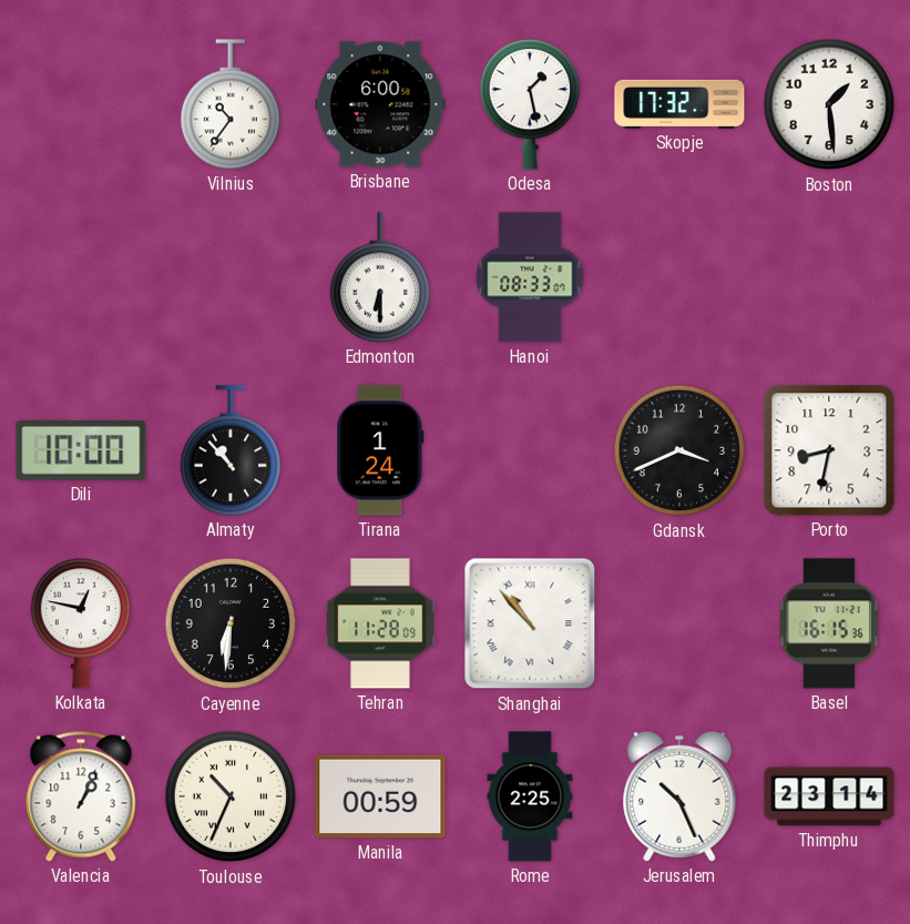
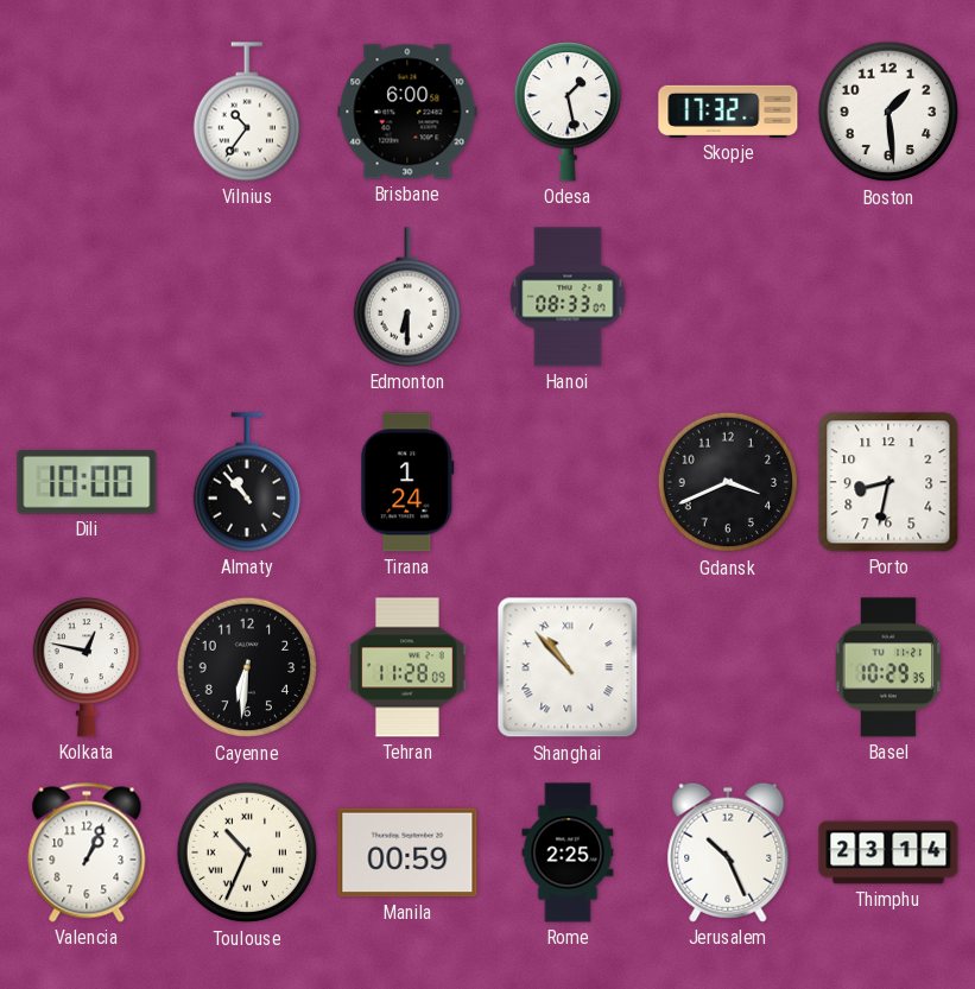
Basel: 16:15 -> 10:29
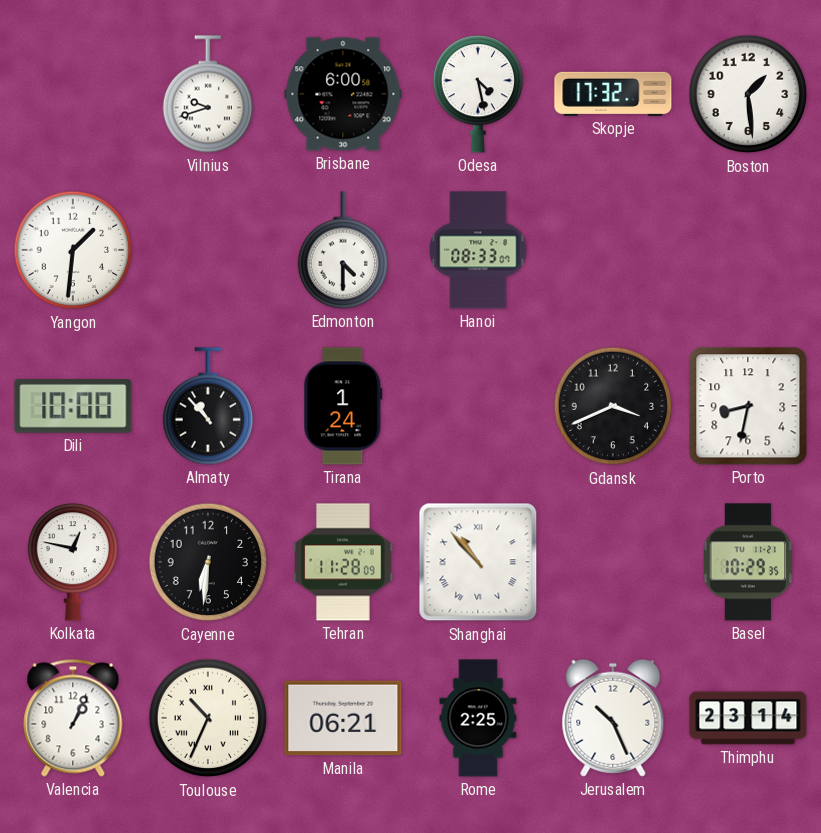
Vilnius: 10:36 -> 9:42
Odesa: 1:28 -> 4:28
Yangon: none -> 1:31
Edmonton: 6:30 -> 4:30
Manila: 00:59 -> 06:21
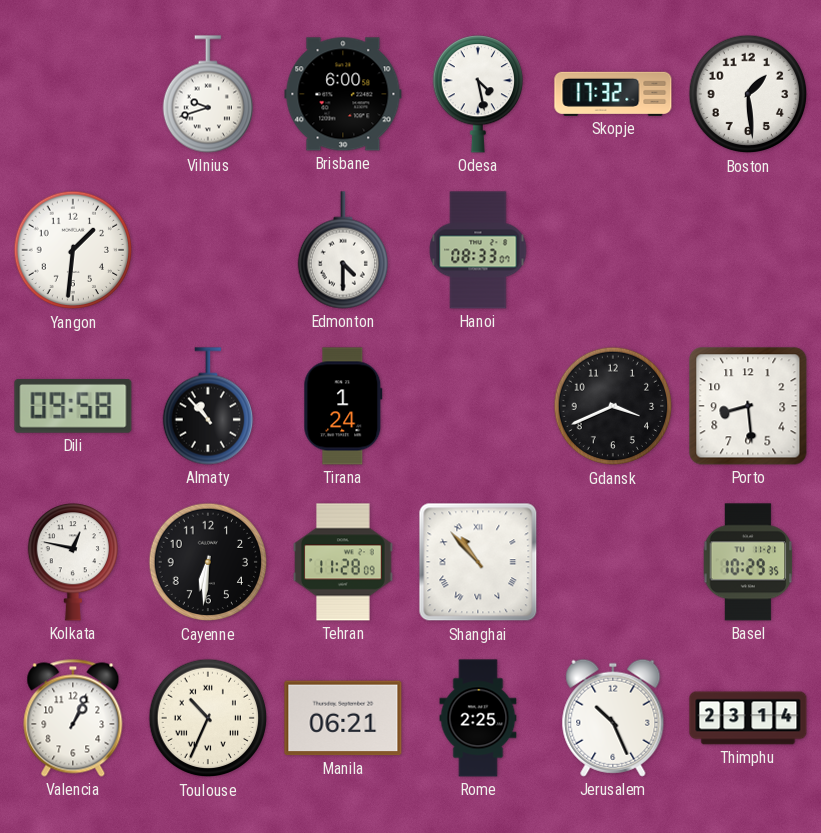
Dili: 10:00 -> 09:58
Porto: 8:32 -> 8:29
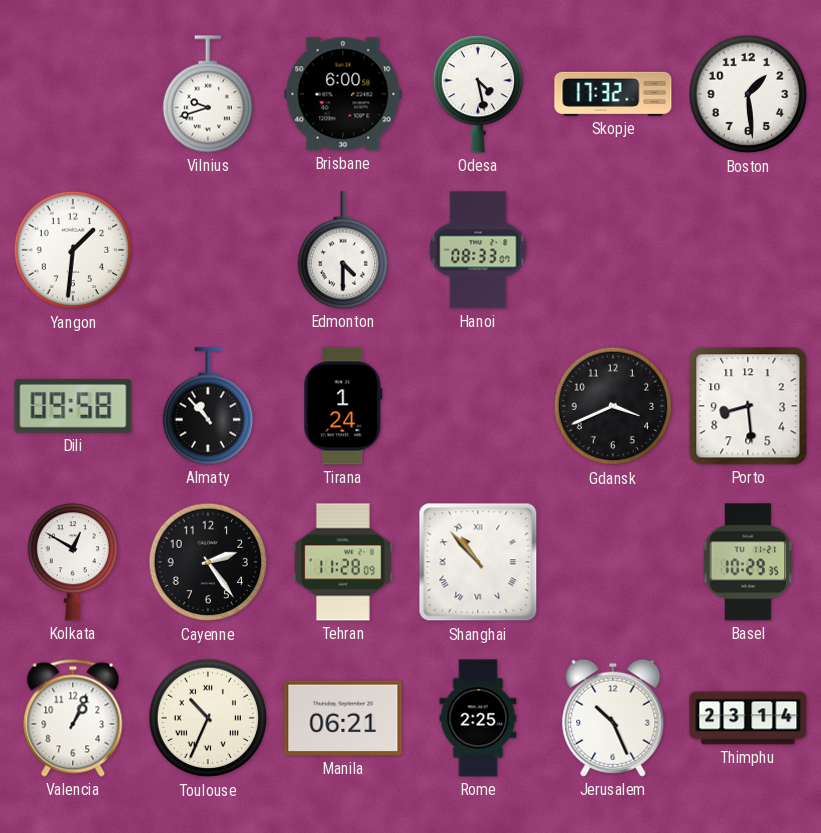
Kolkata: 12:47 -> 12:50
Cayenne: 6:31 -> 2:24
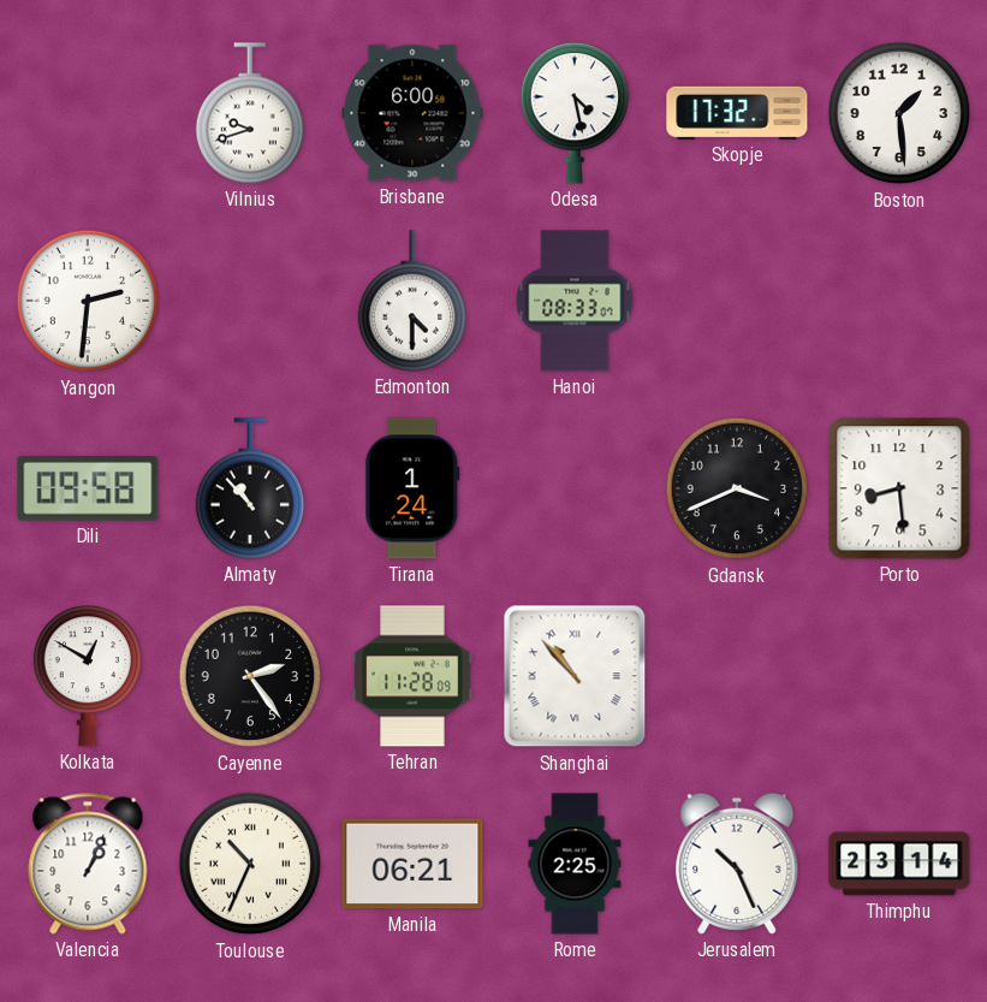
Yangon: 1:31 -> 2:31
Basel: 10:29 -> none
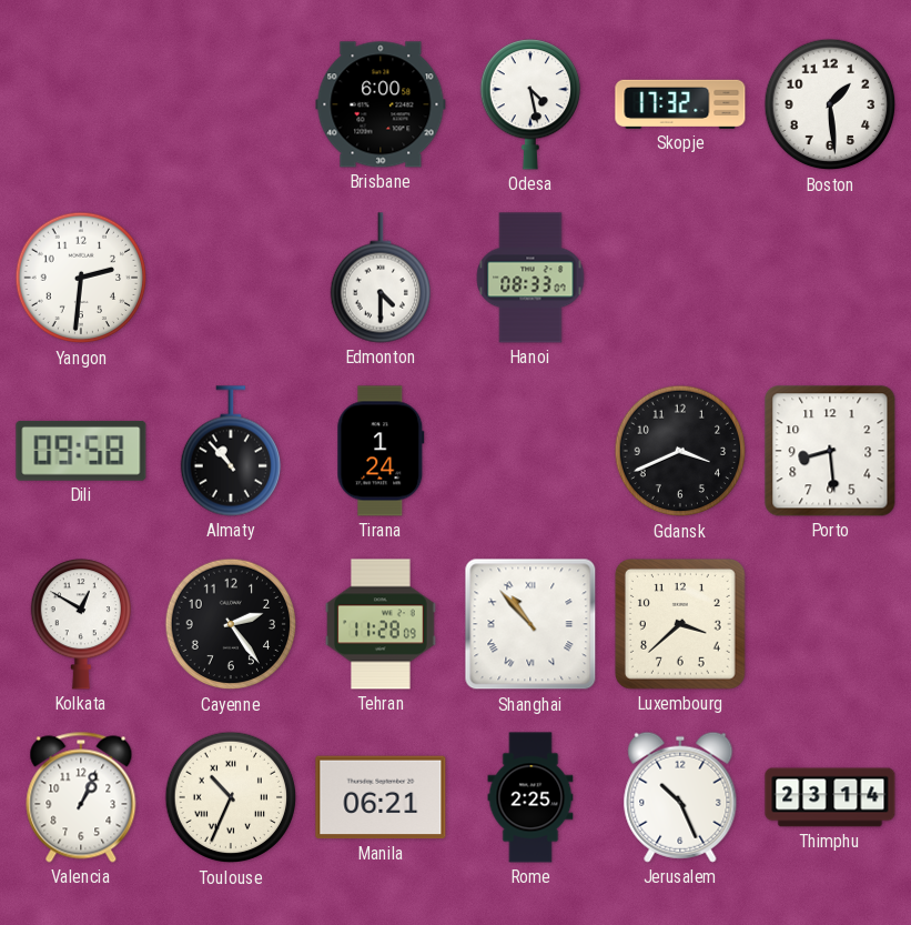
Vilnius: 9:42 -> none
Luxembourg: none -> 3:38
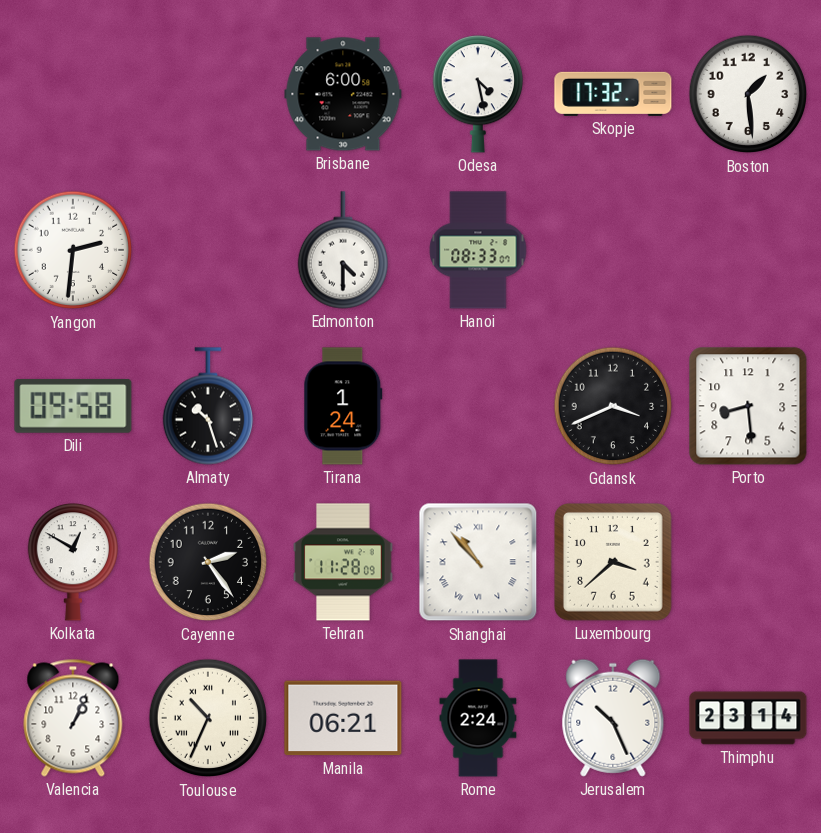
Almaty: 10:53 -> 10:27
Rome: 2:25 -> 2:24
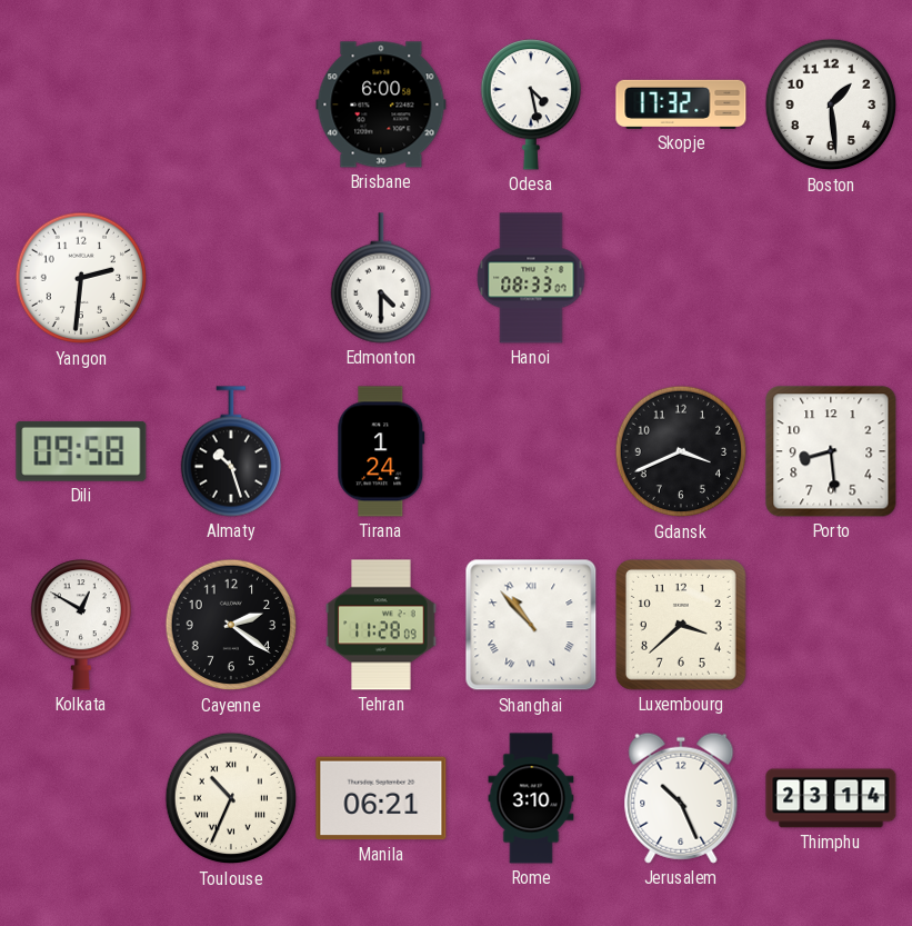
Cayenne: 2:24 -> 2:21
Valencia: 1:04 -> none
Rome: 2:24 -> 3:10
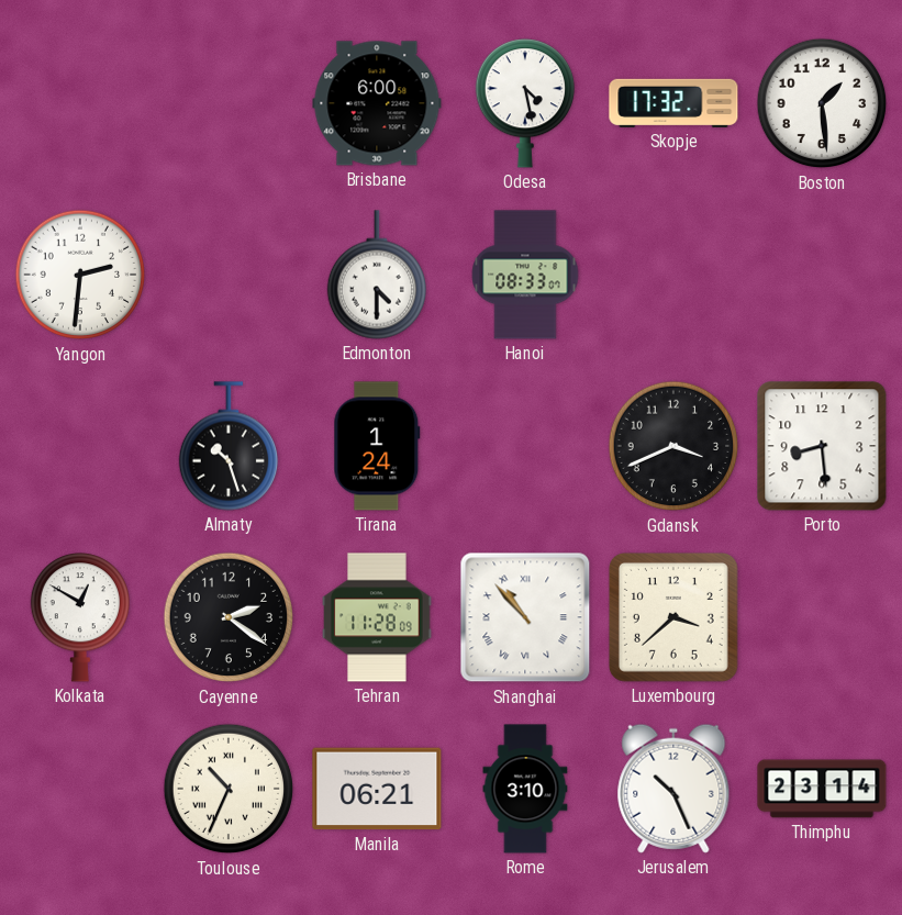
Dili: 09:58 -> none
